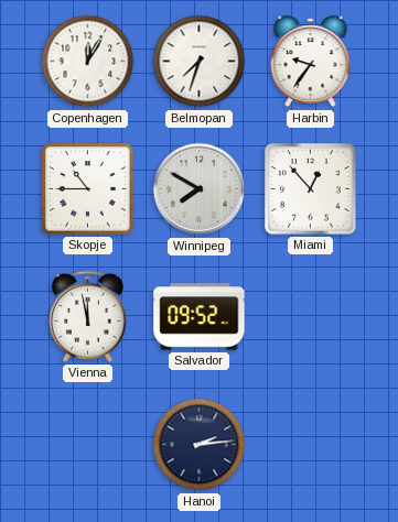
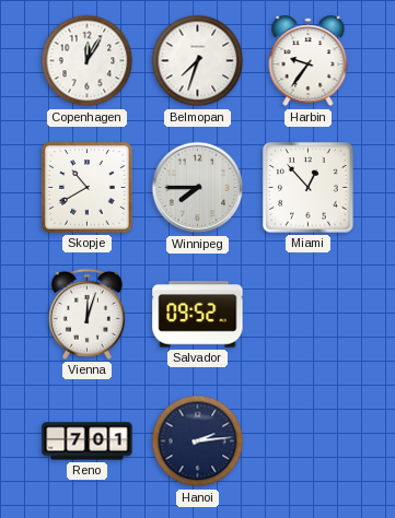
Skopje: 10:45 -> 10:40
Winnipeg: 7:50 -> 7:45
Vienna: 11:58 -> 12:03
Reno: none -> 7:01
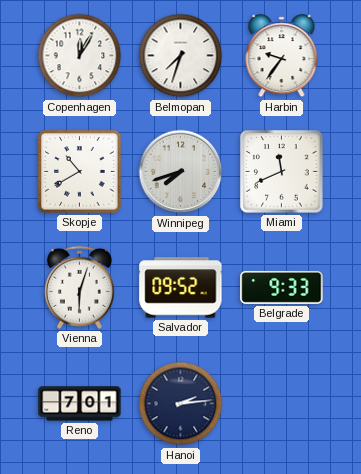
Winnipeg: 7:45 -> 7:42
Miami: 12:53 -> 11:41
Vienna: 12:03 -> 6:03
Belgrade: none -> 9:33
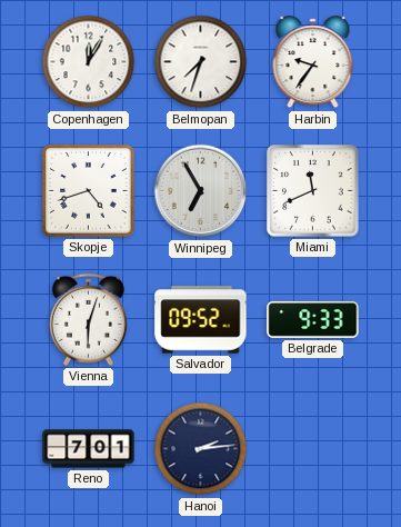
Skopje: 10:40 -> 4:42
Winnipeg: 7:42 -> 6:55
